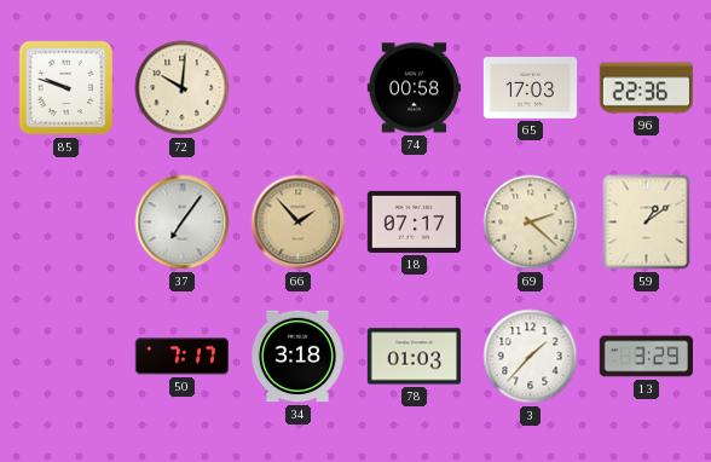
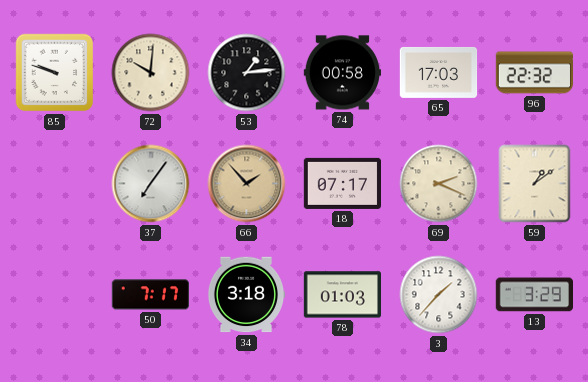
53: none -> 1:14
96: 22:36 -> 22:32
69: 2:22 -> 2:19
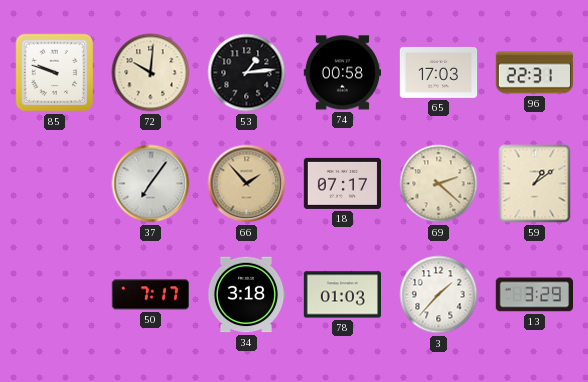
96: 22:32 -> 22:31
69: 2:19 -> 2:22
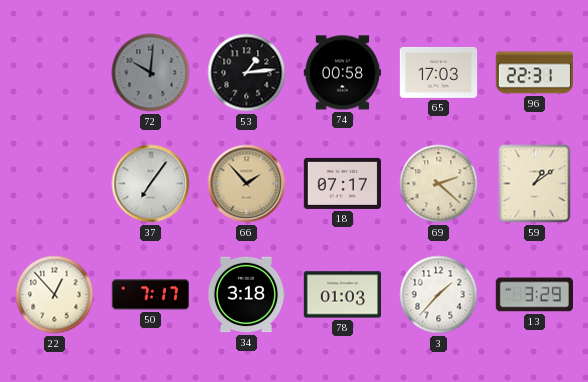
85: 9:48 -> none
72 dial: cream -> grey
22: none -> 12:53
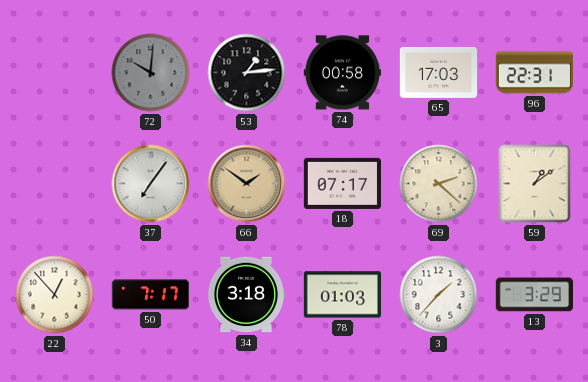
66: 1:53 -> 1:51
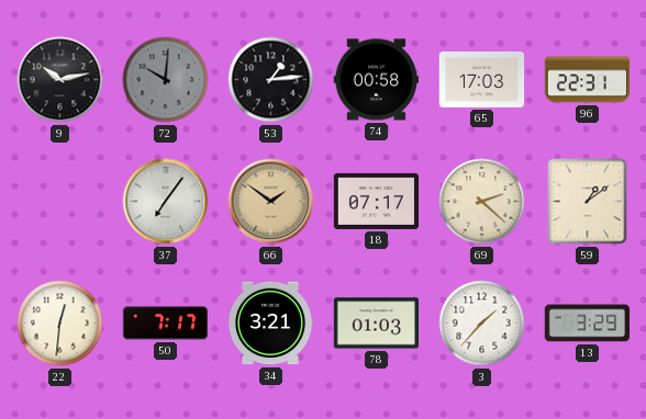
9: none -> 10:13
22: 12:53 -> 12:31
34: 3:18 -> 3:21
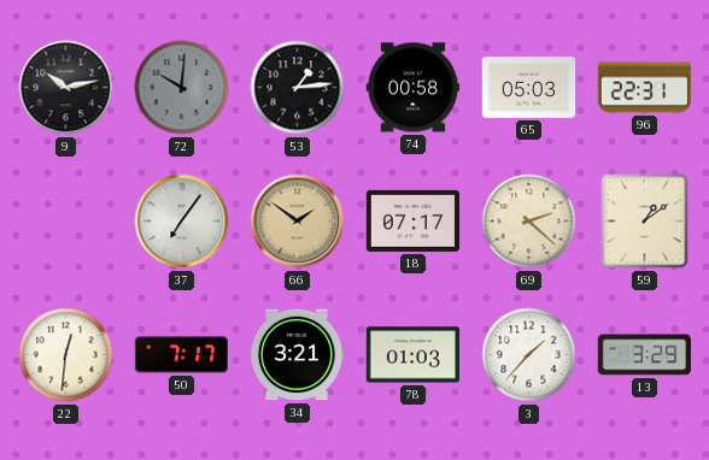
65: 17:03 -> 05:03
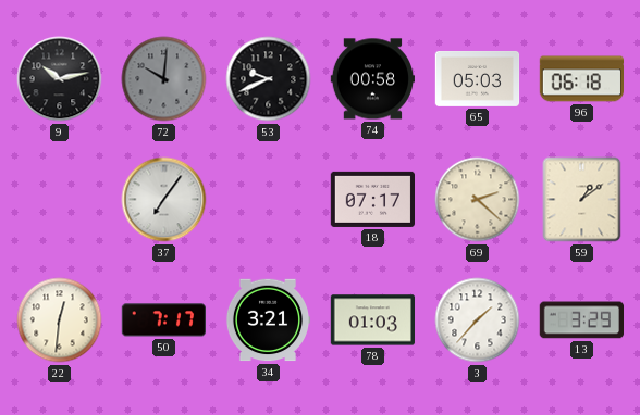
53: 1:14 -> 9:41
96: 22:31 -> 06:18
66: 1:51 -> none
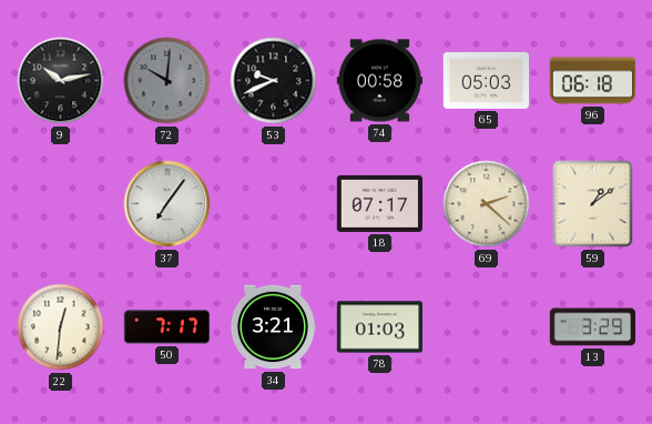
3: 1:37 -> none
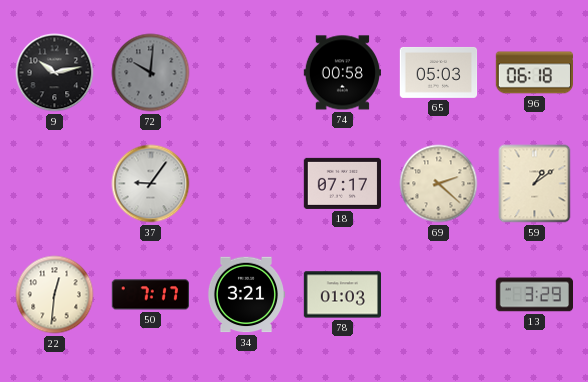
53: 9:41 -> none
37: 7:06 -> 9:06
